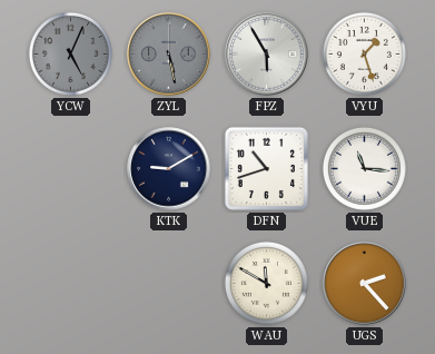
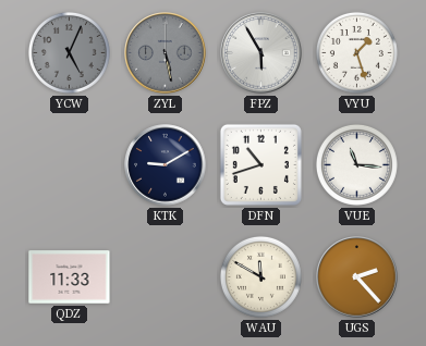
QDZ: none -> 11:33
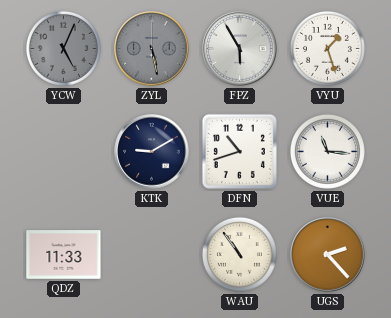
WAU: 11:50 -> 10:54
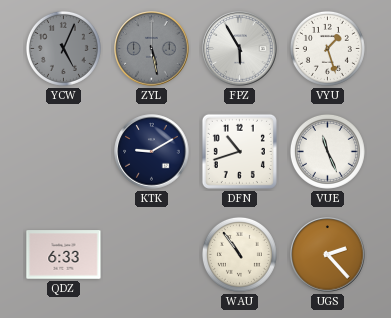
VUE: 11:16 -> 11:26
QDZ: 11:33 -> 6:33
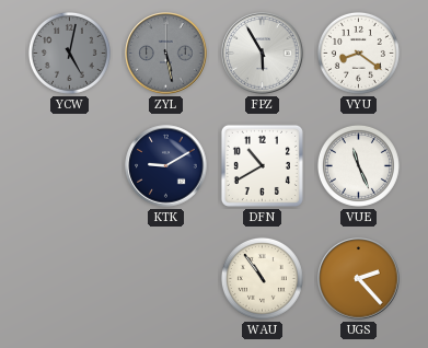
YCW: 5:04 -> 5:02
VYU: 1:27 -> 8:21
DFN: 10:42 -> 10:40
QDZ: 6:33 -> none
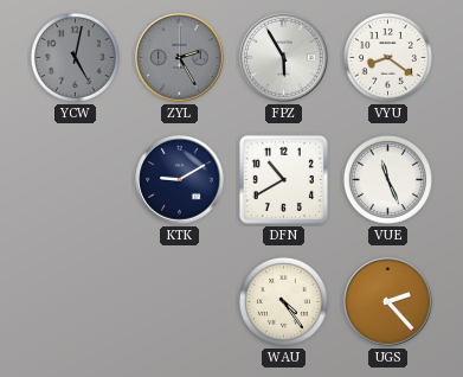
ZYL: 5:28 -> 2:25
WAU: 10:54 -> 4:24
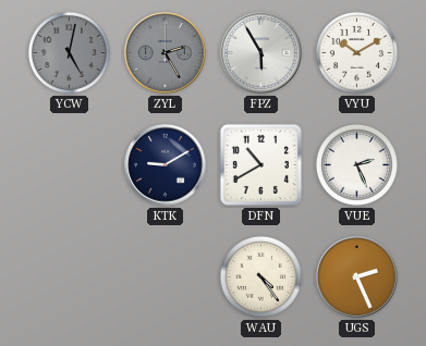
VYU: 8:21 -> 10:10
VUE: 11:26 -> 2:26
UGS: 2:23 -> 2:26
